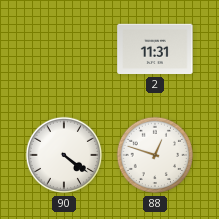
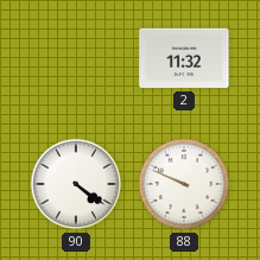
2: 11:31 -> 11:32
88: 12:48 -> 9:49
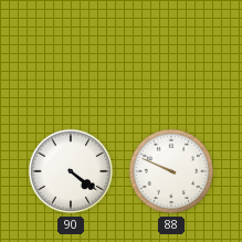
2: 11:32 -> none
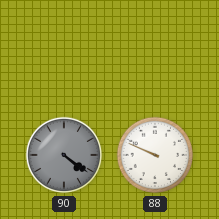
90 dial: white -> grey
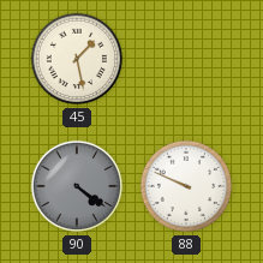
45: none -> 1:28
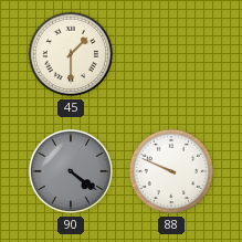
45: 1:28 -> 1:30
